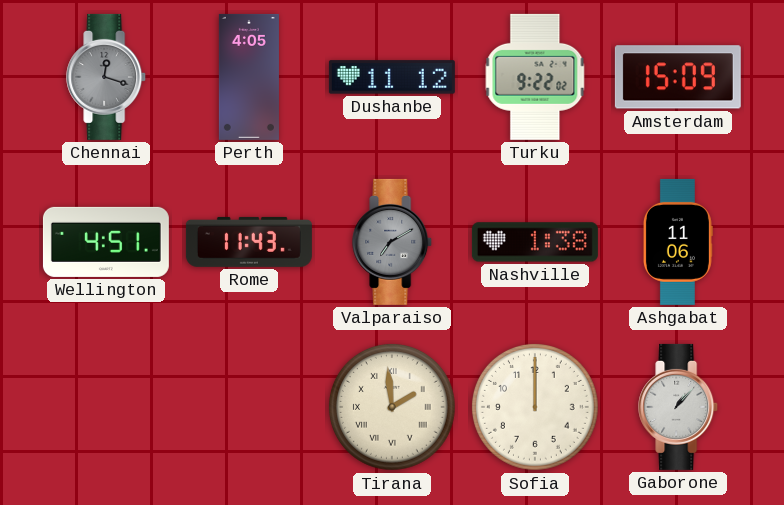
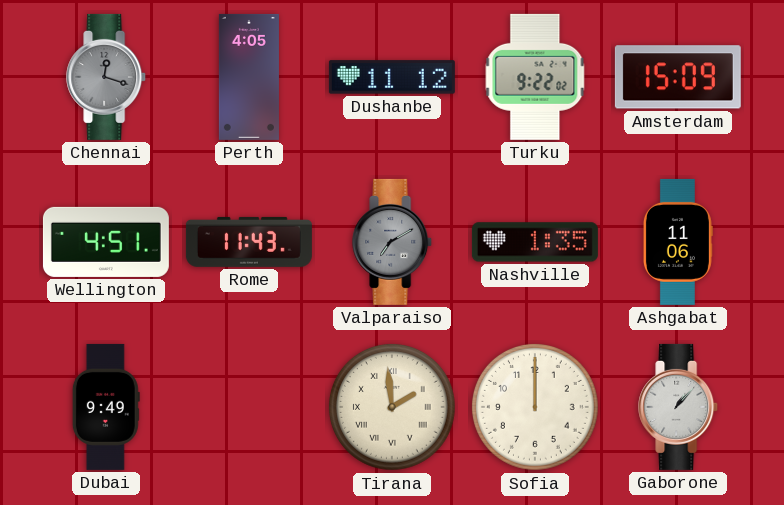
Nashville: 1:38 -> 1:35
Dubai: none -> 9:49
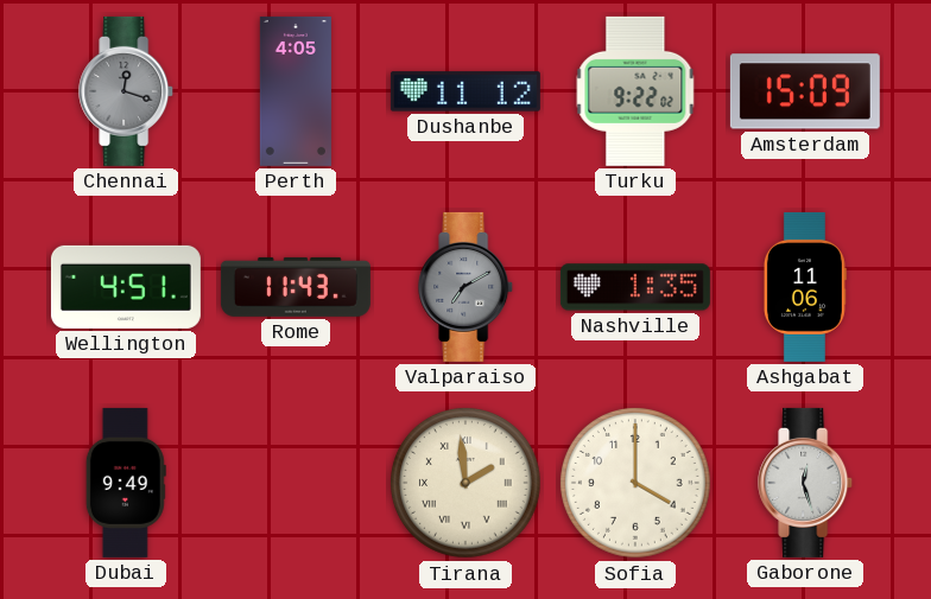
Sofia: 12:00 -> 4:00
Gaborone: 1:07 -> 12:27
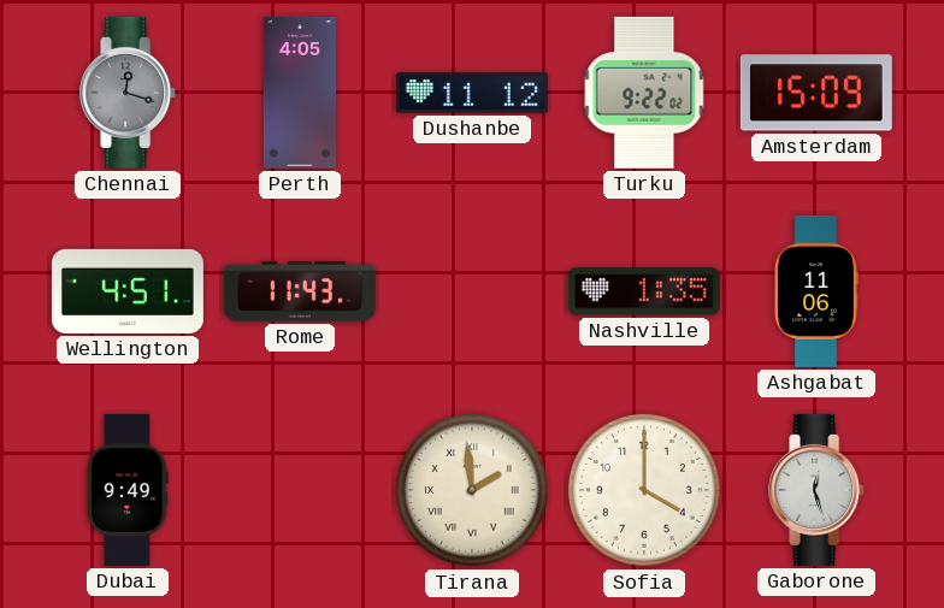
Valparaiso: 7:10 -> none
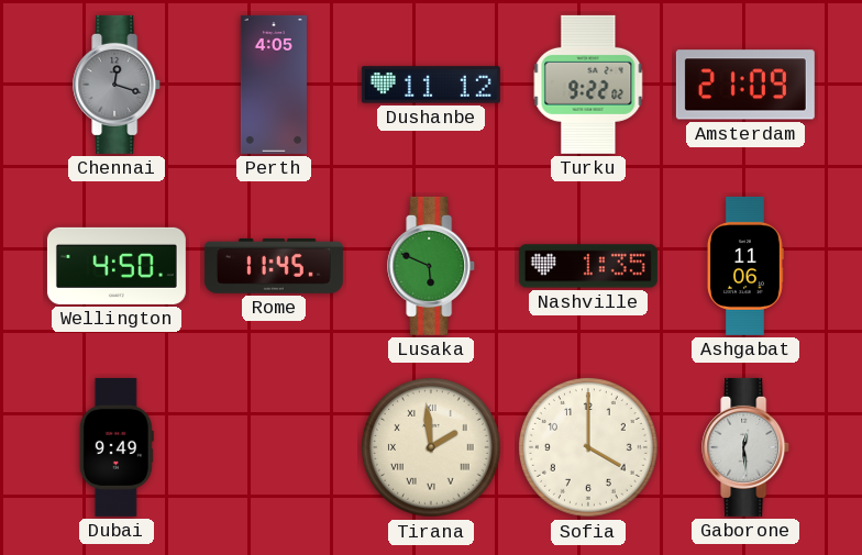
Amsterdam: 15:09 -> 21:09
Wellington: 4:51 -> 4:50
Rome: 11:43 -> 11:45
Lusaka: none -> 5:49
Gaborone: 12:27 -> 12:29
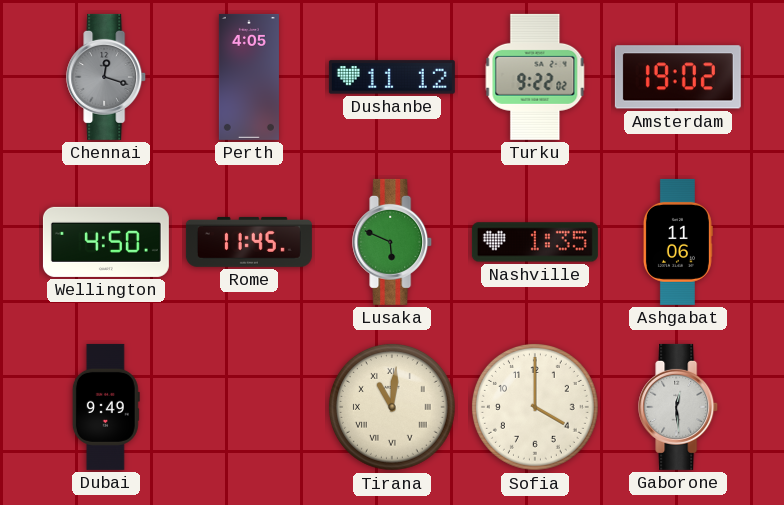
Amsterdam: 21:09 -> 19:02
Tirana: 1:59 -> 11:01
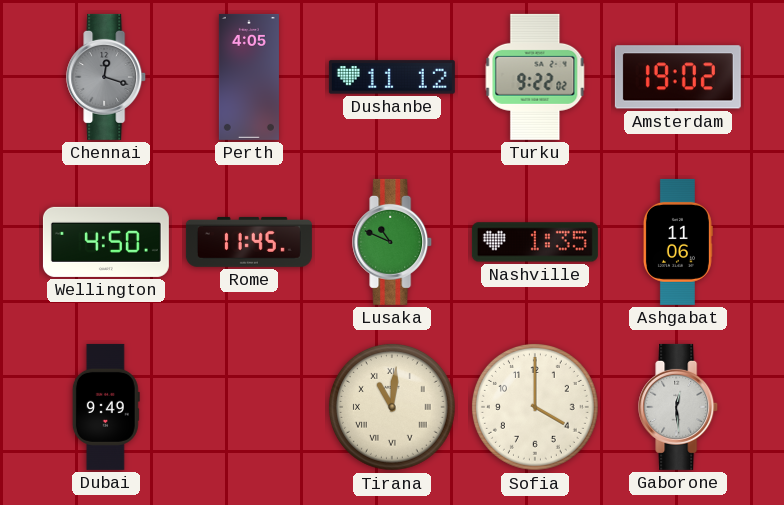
Lusaka: 5:49 -> 10:49
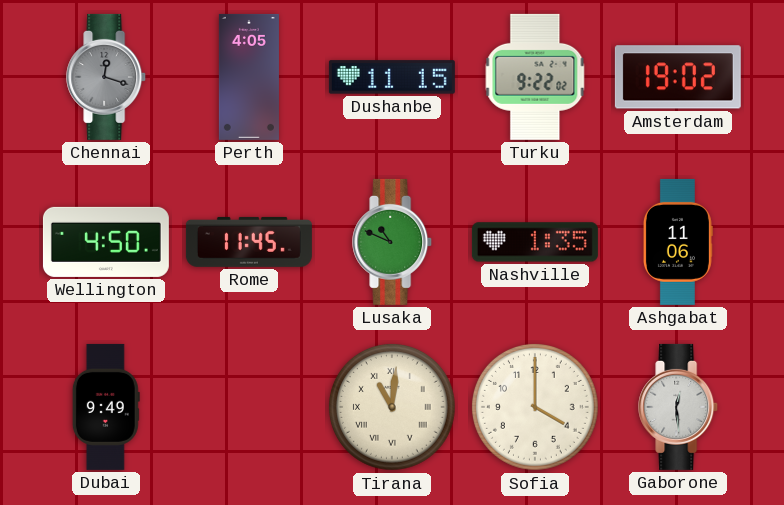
Dushanbe: 11:12 -> 11:15
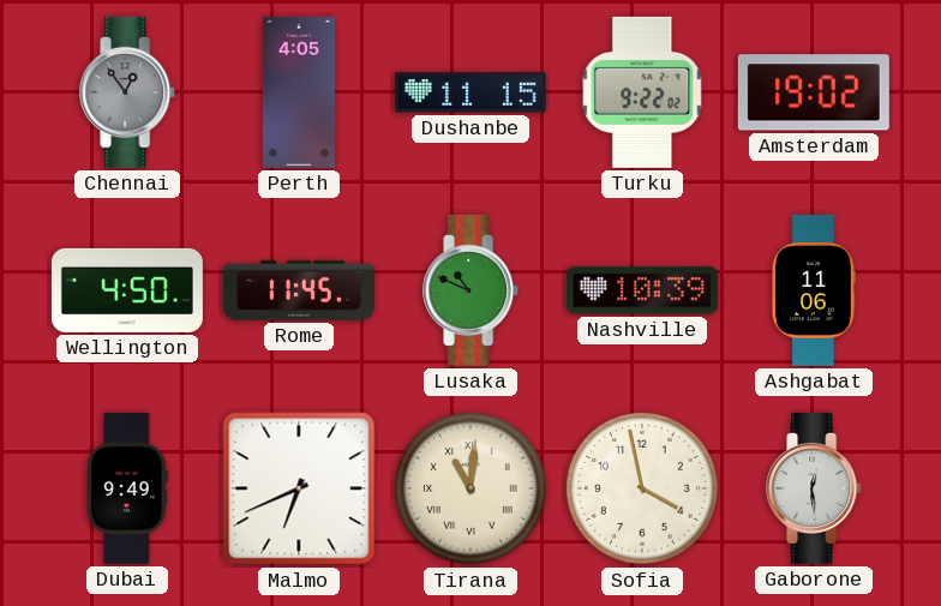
Chennai: 12:18 -> 12:54
Nashville: 1:35 -> 10:39
Malmo: none -> 6:41
Sofia: 4:00 -> 3:58
